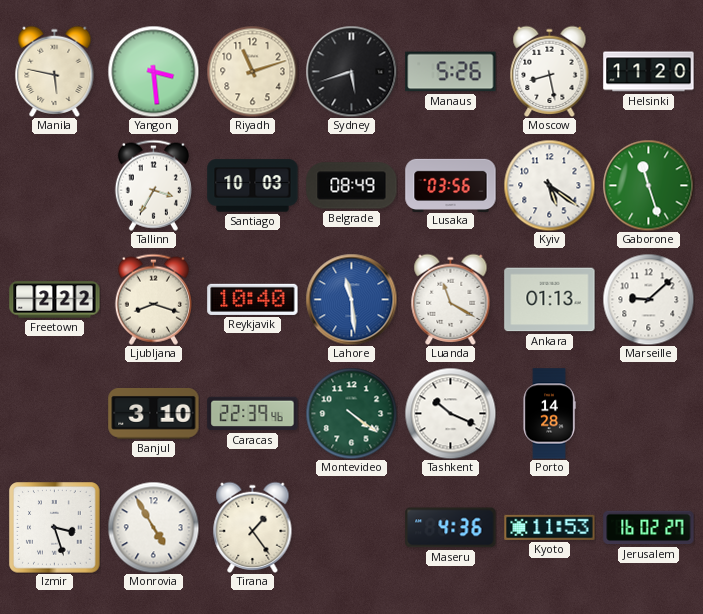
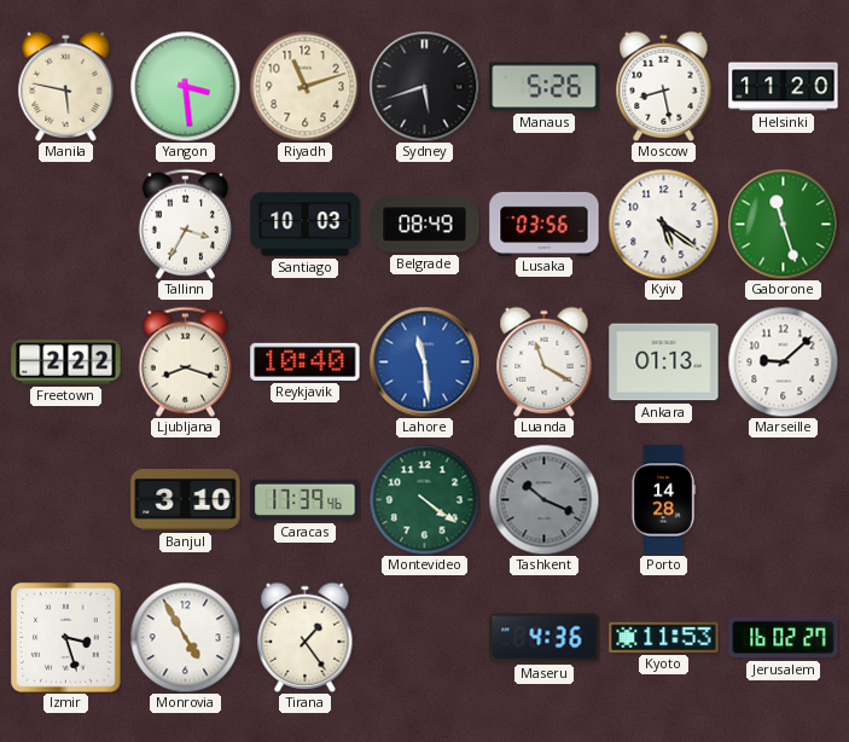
Caracas: 22:39 -> 17:39
Tashkent dial: white -> grey
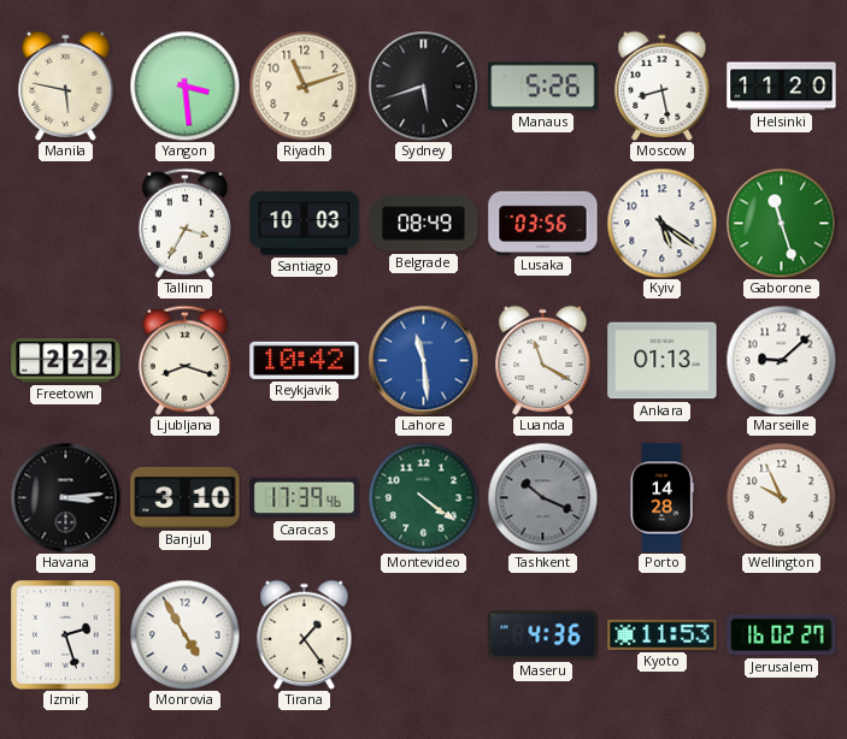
Reykjavik: 10:40 -> 10:42
Havana: none -> 3:14
Wellington: none -> 9:56
Izmir: 3:27 -> 2:27
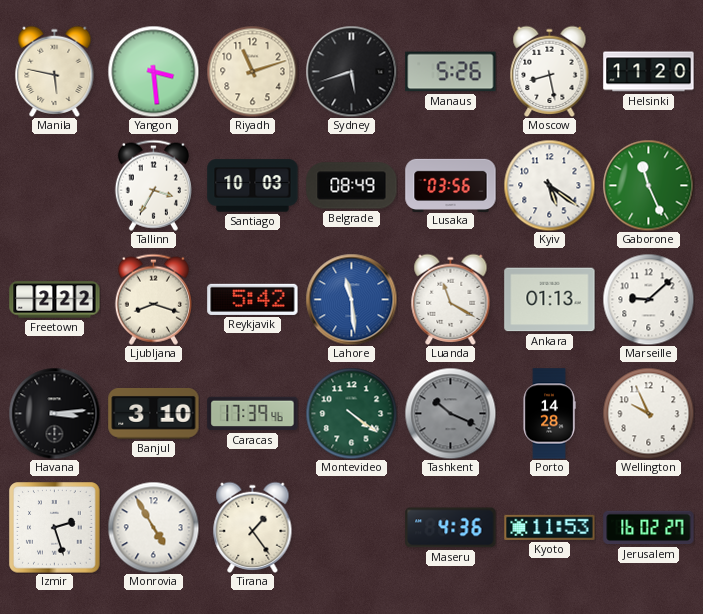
Gaborone: 11:27 -> 11:26
Reykjavik: 10:42 -> 5:42
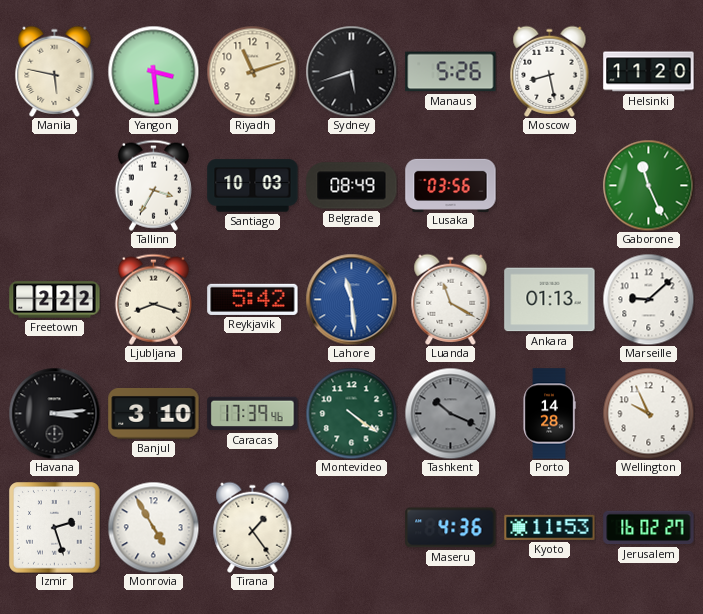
Kyiv: 5:21 -> none
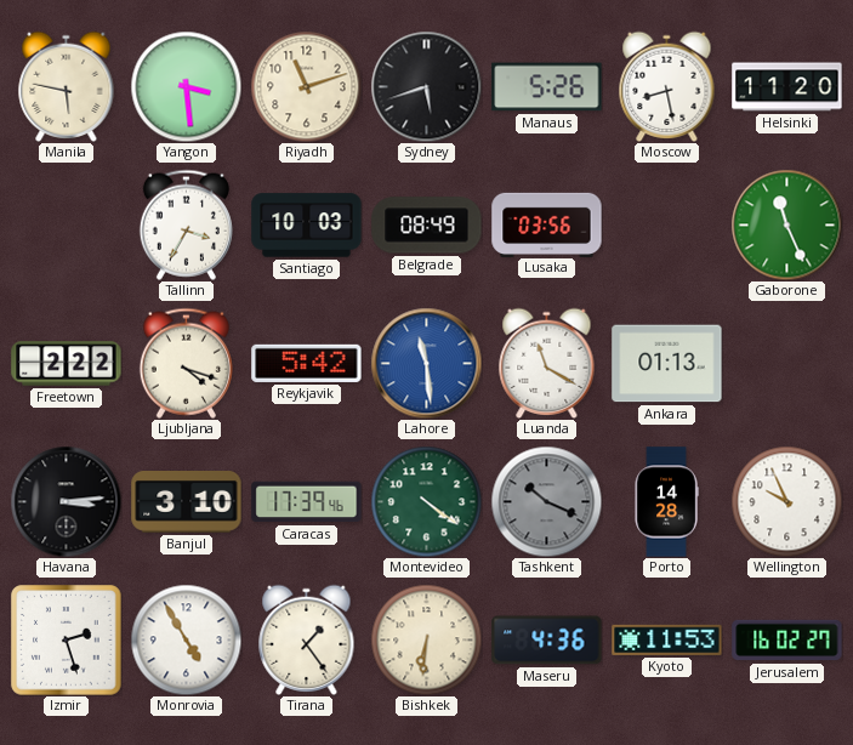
Ljubljana: 8:18 -> 4:18
Marseille: 9:08 -> none
Bishkek: none -> 6:31
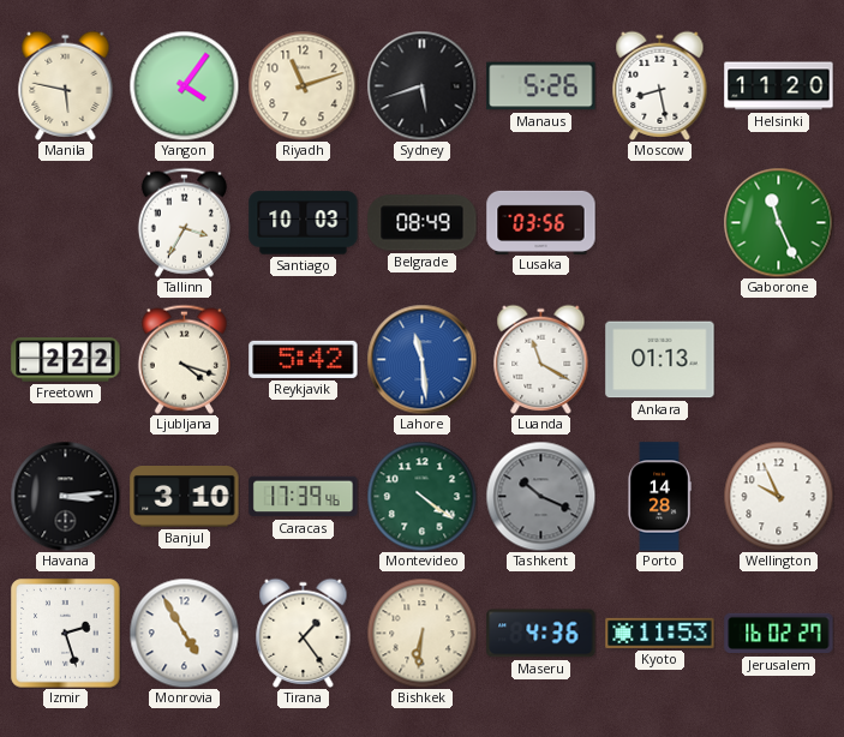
Yangon: 3:29 -> 4:06
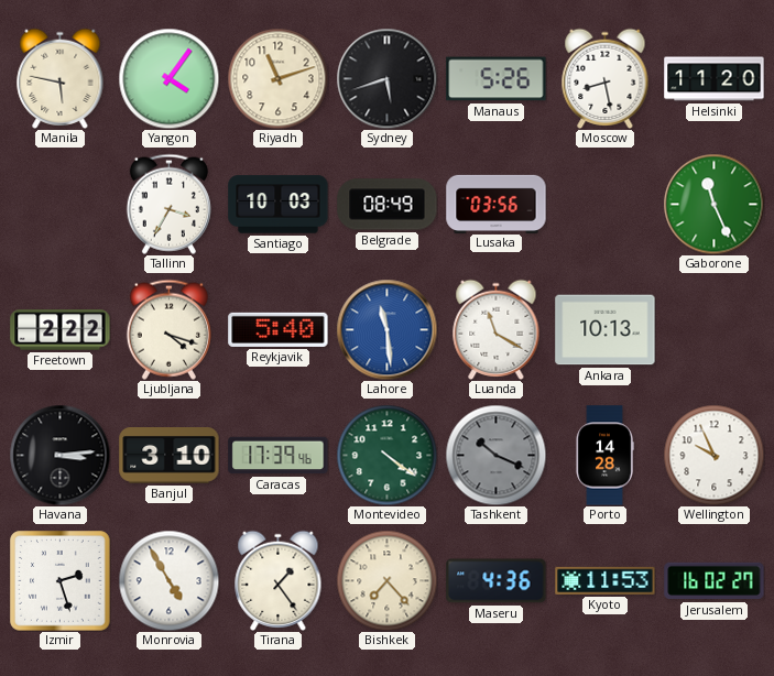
Reykjavik: 5:42 -> 5:40
Ankara: 01:13 -> 10:13
Bishkek: 6:31 -> 7:23
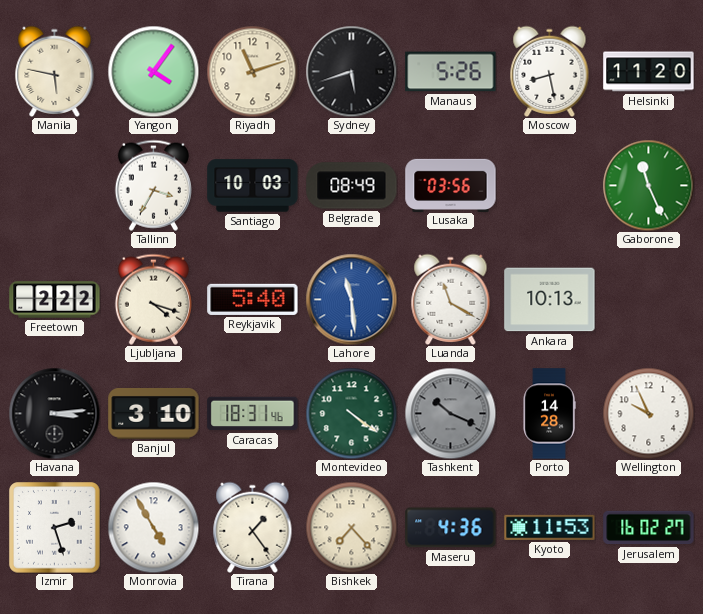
Caracas: 17:39 -> 18:31
